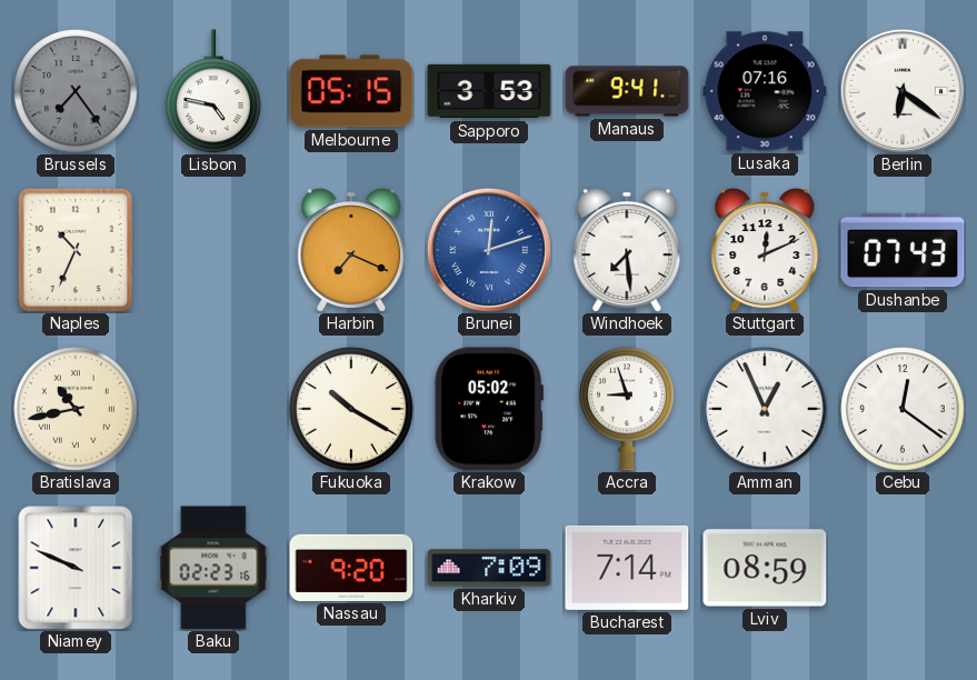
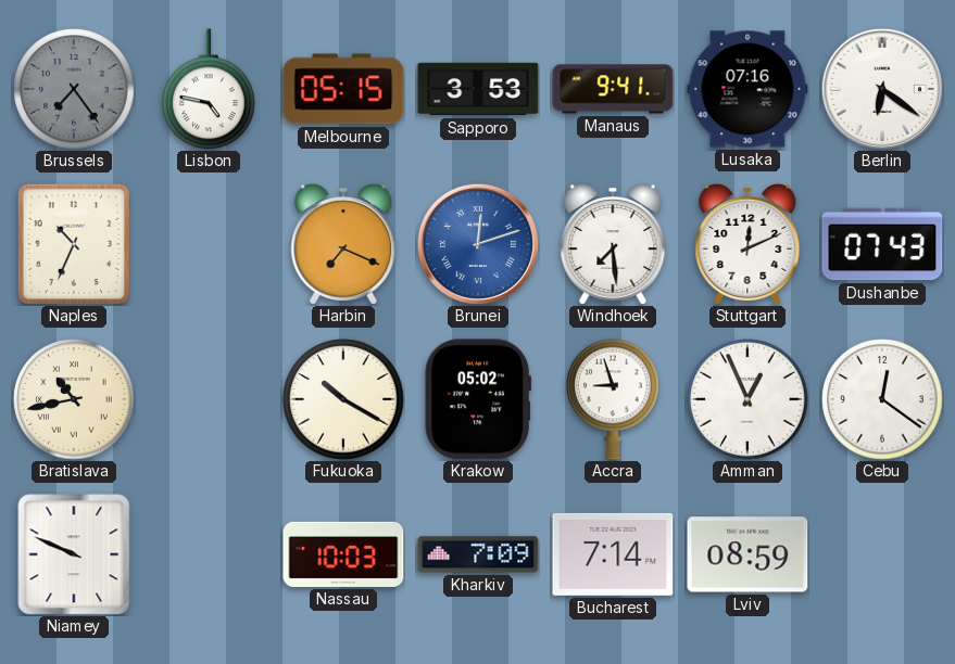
Baku: 02:23 -> none
Nassau: 9:20 -> 10:03
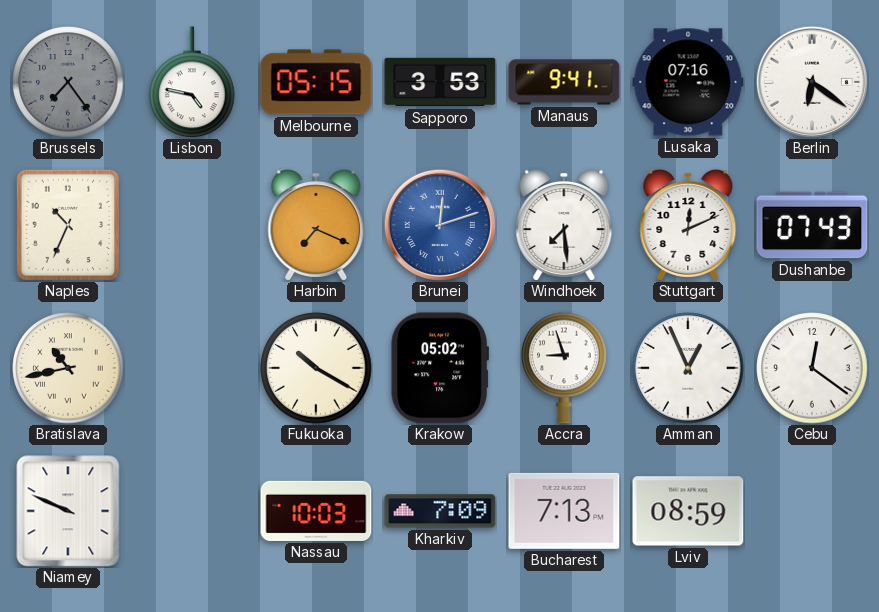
Bucharest: 7:14 -> 7:13
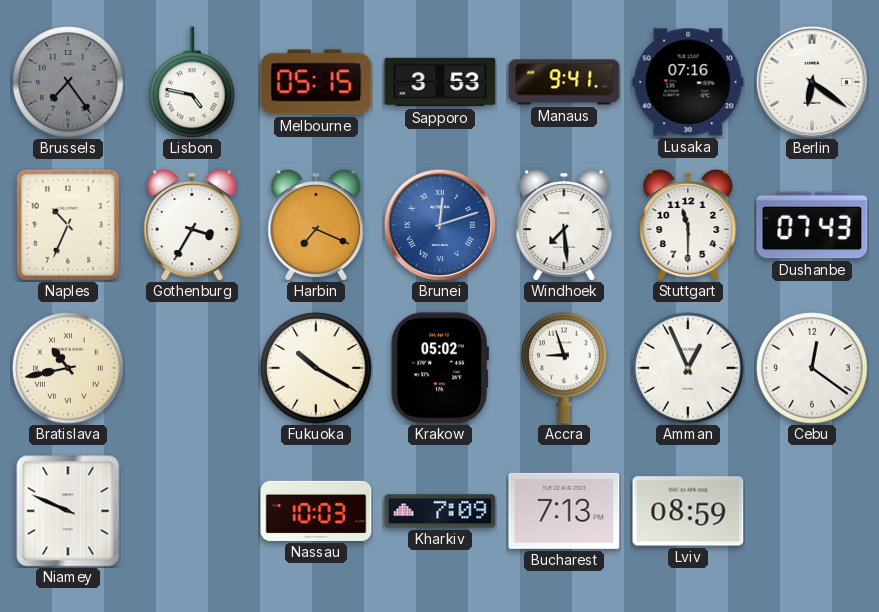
Gothenburg: none -> 3:35
Stuttgart: 12:11 -> 11:30
